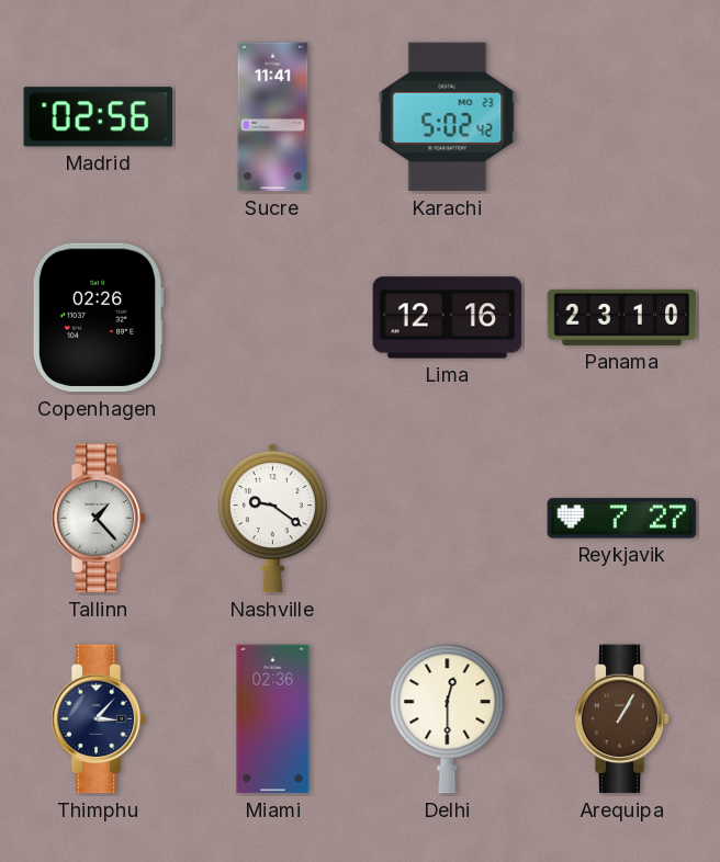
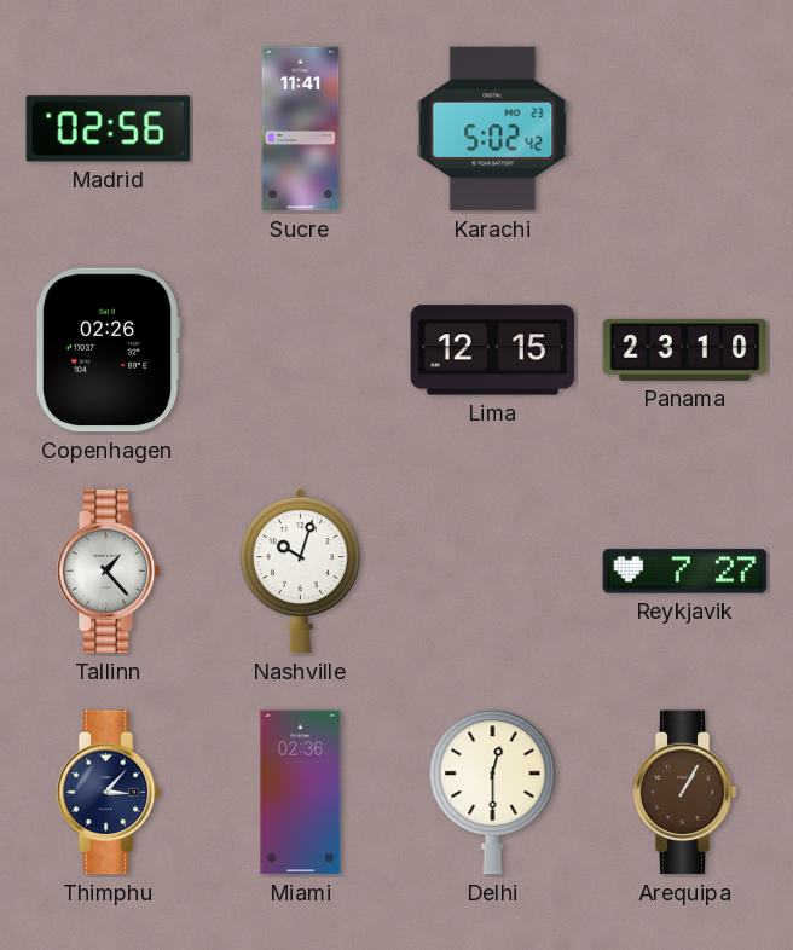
Lima: 12:16 -> 12:15
Nashville: 9:21 -> 10:03
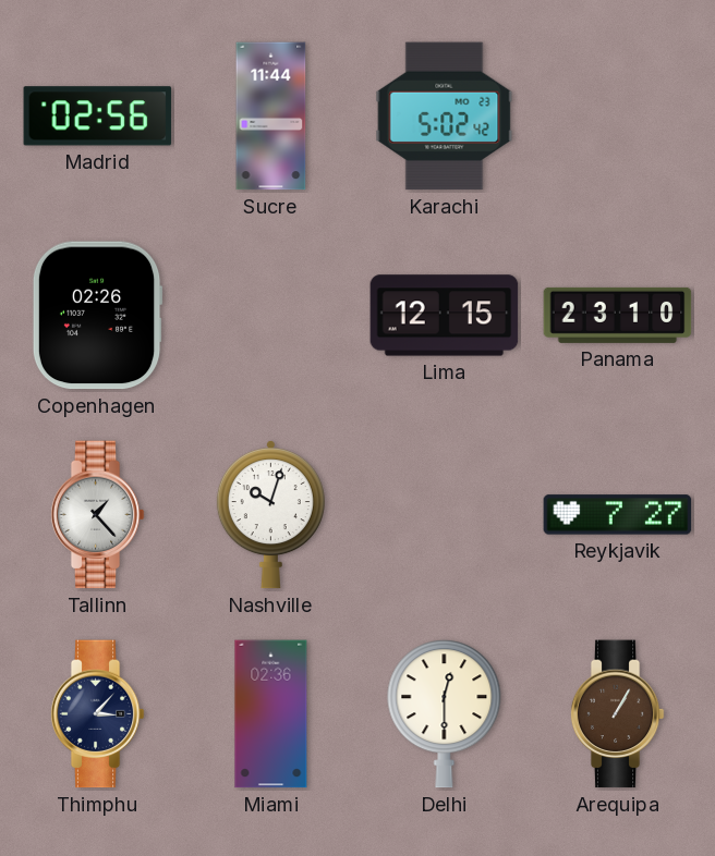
Sucre: 11:41 -> 11:44
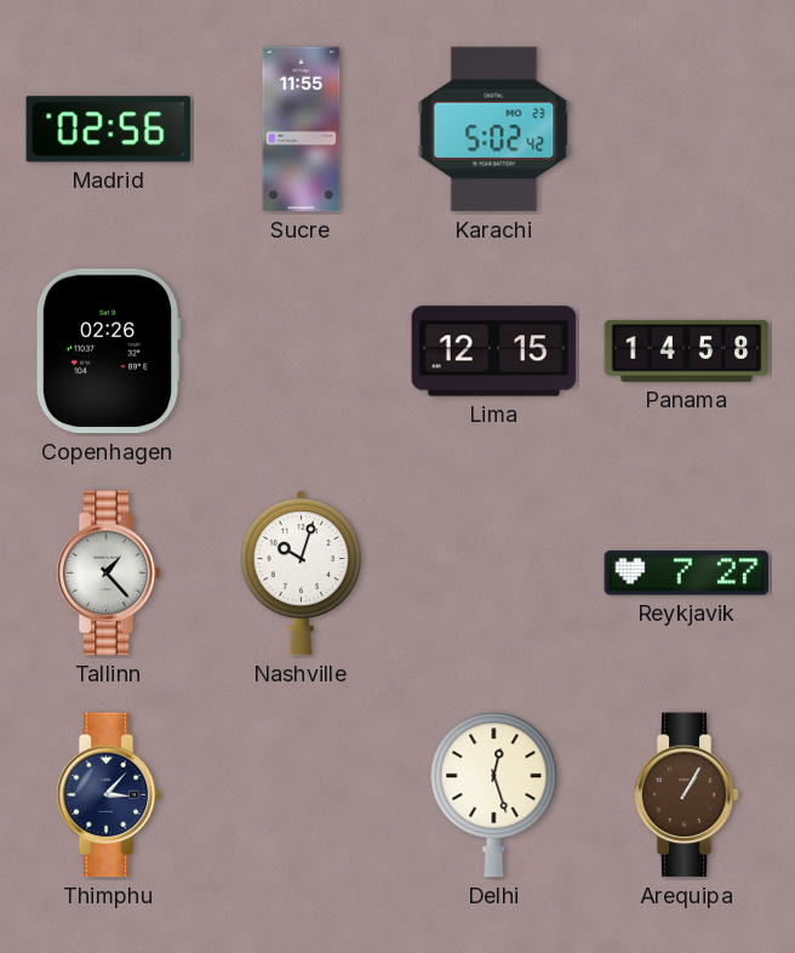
Sucre: 11:44 -> 11:55
Panama: 23:10 -> 14:58
Miami: 02:36 -> none
Delhi: 12:30 -> 12:27
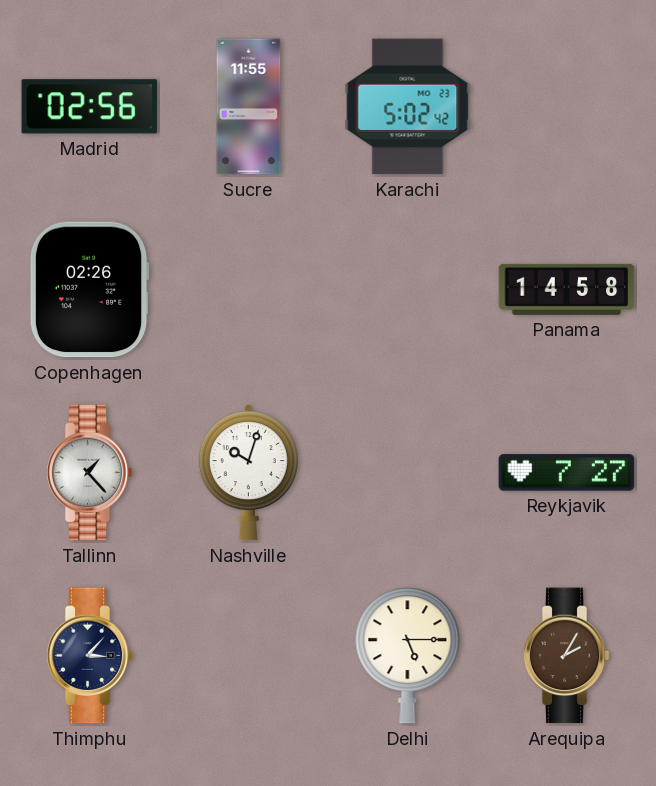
Lima: 12:15 -> none
Delhi: 12:27 -> 5:15
Arequipa: 1:05 -> 2:05
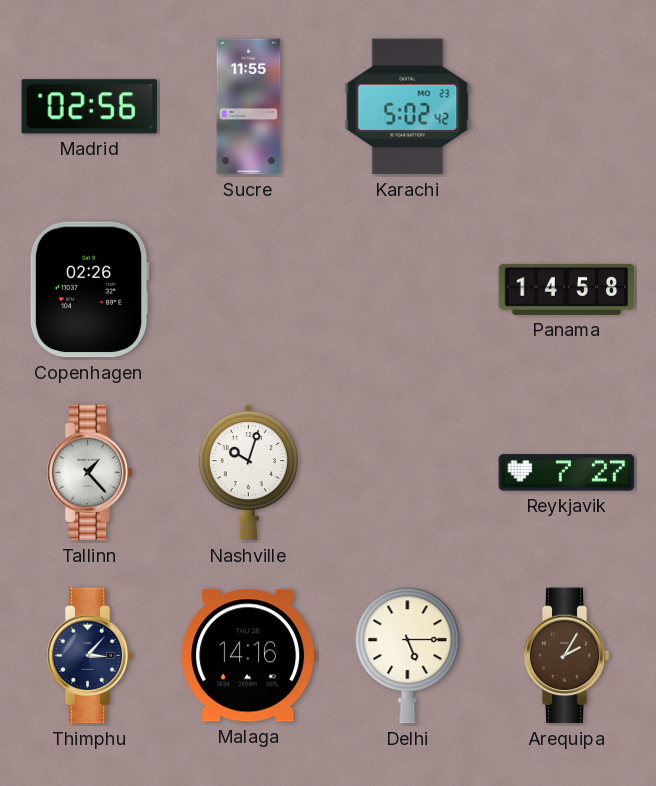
Malaga: none -> 14:16
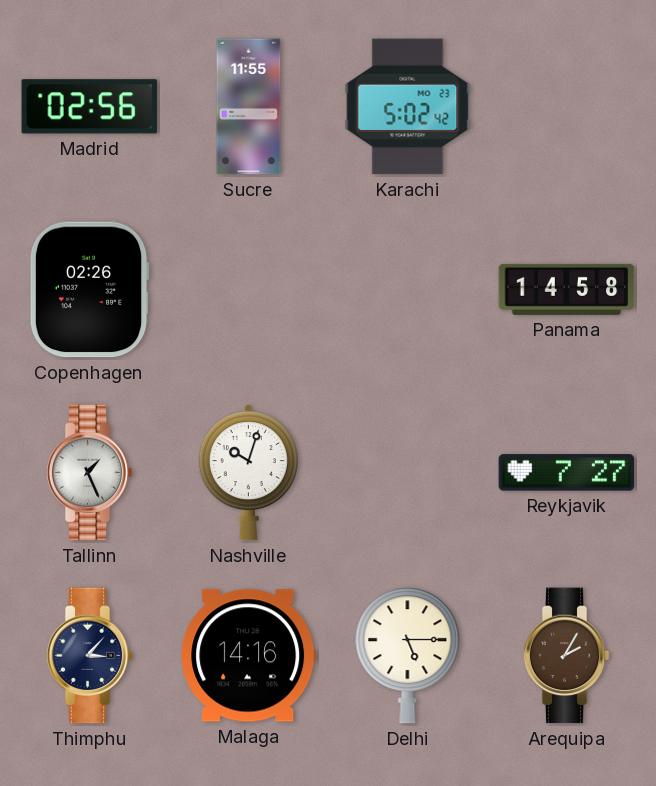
Tallinn: 1:23 -> 1:26
